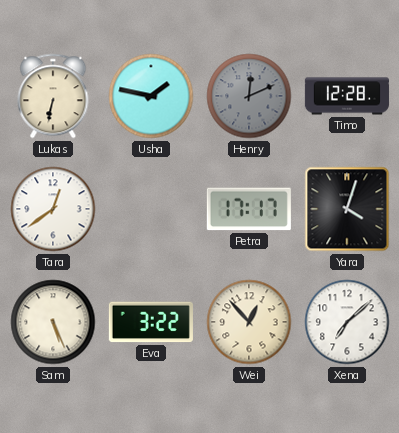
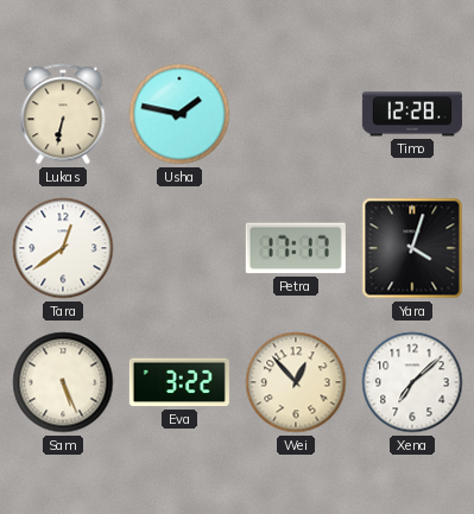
Henry: 12:11 -> none
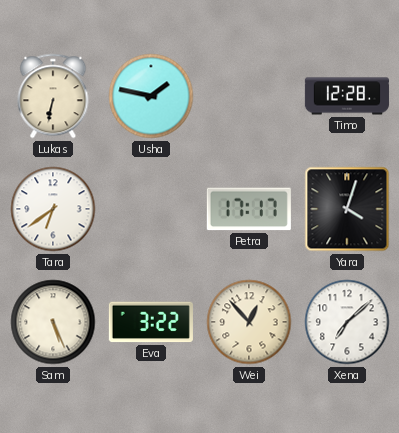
Tara: 12:39 -> 6:39
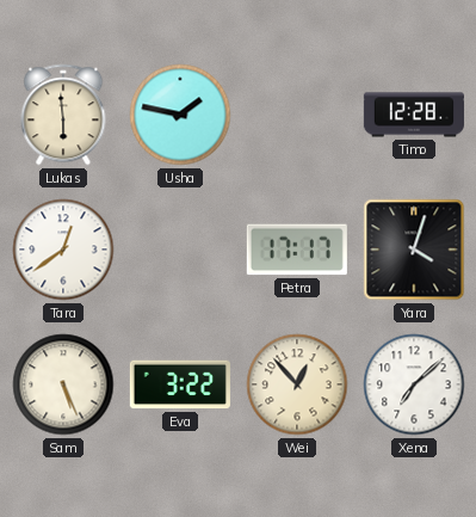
Lukas: 6:32 -> 5:59
Tara: 6:39 -> 12:39
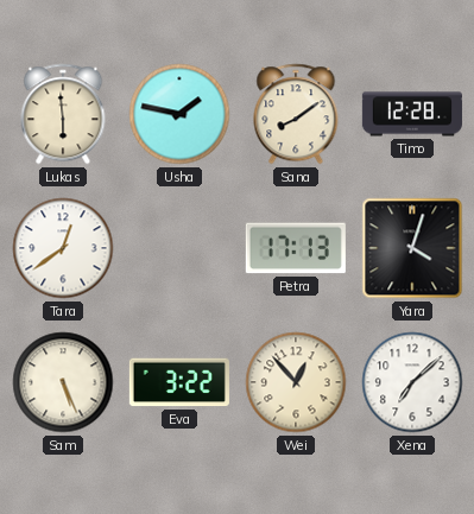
Sana: none -> 8:09
Petra: 17:17 -> 17:13
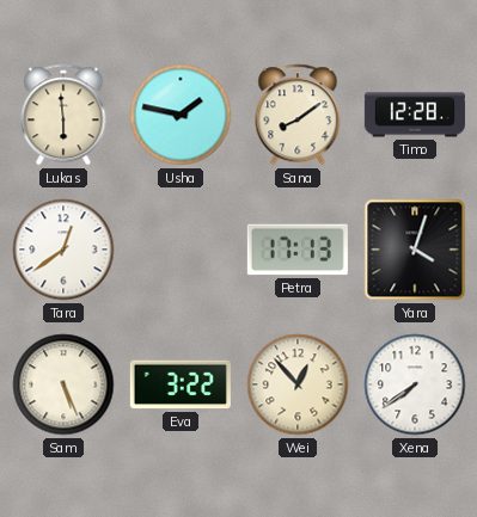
Xena: 7:08 -> 7:39
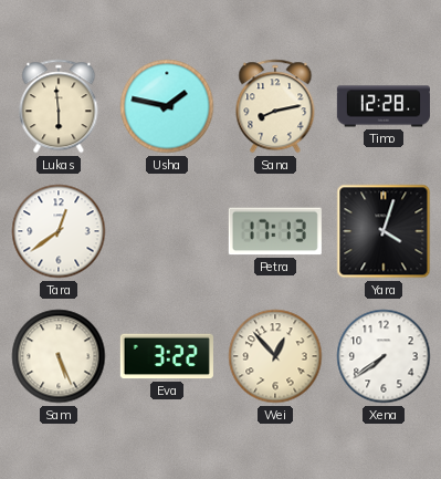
Sana: 8:09 -> 8:13
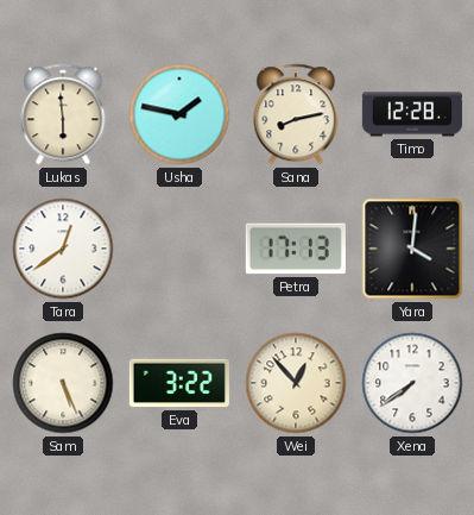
Yara: 4:03 -> 4:01
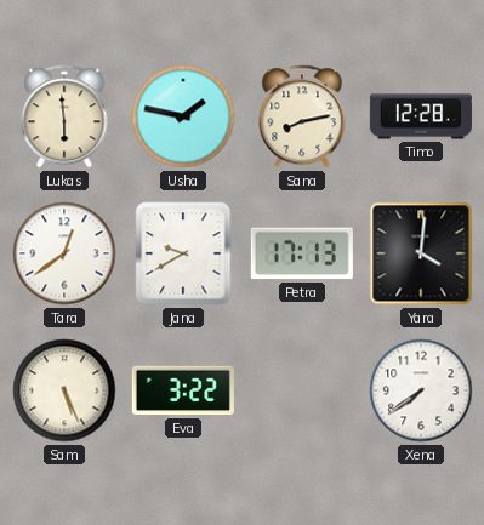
Jana: none -> 9:40
Wei: 12:53 -> none
